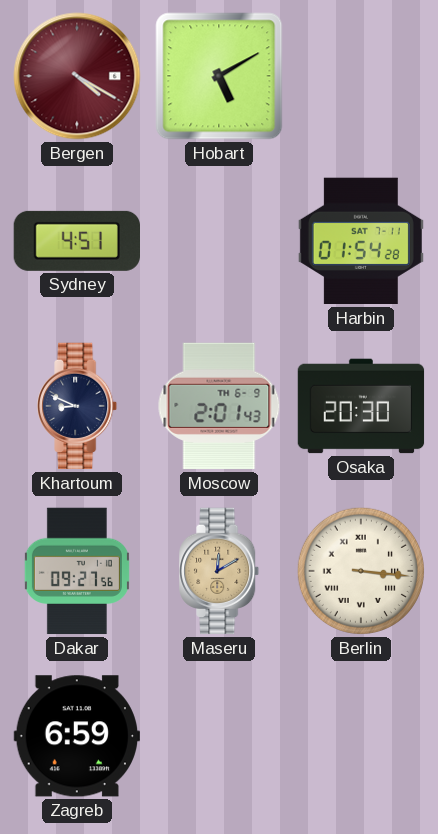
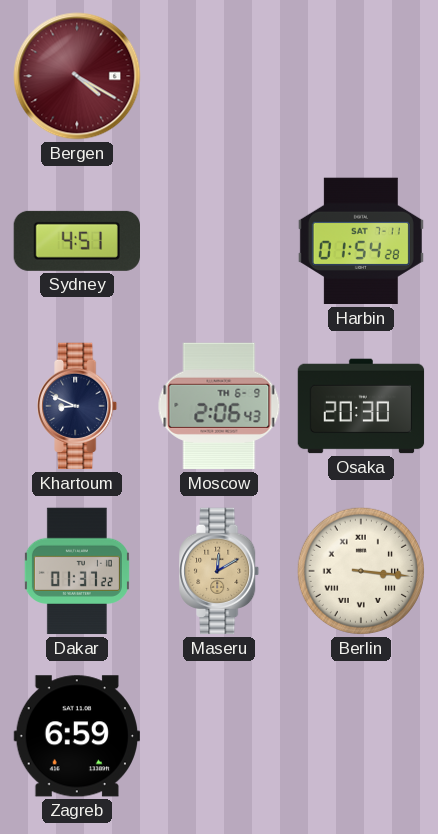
Hobart: 5:10 -> none
Moscow: 2:01 -> 2:06
Dakar: 09:27 -> 01:37
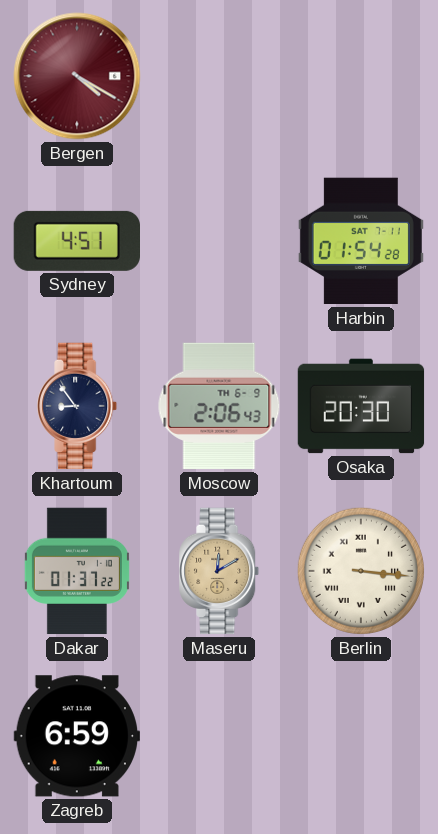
Khartoum: 8:49 -> 8:54
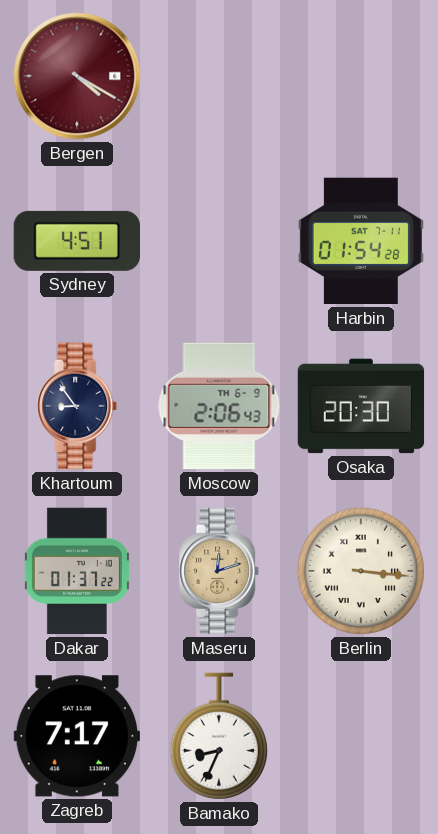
Maseru: 12:10 -> 12:12
Zagreb: 6:59 -> 7:17
Bamako: none -> 8:34
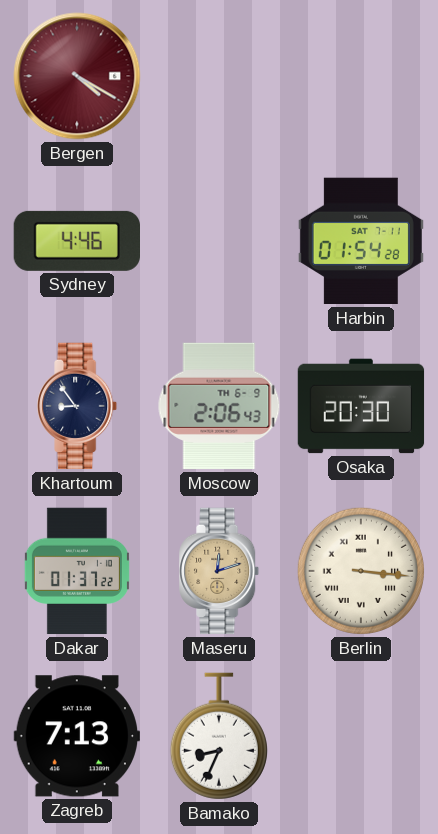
Sydney: 4:51 -> 4:46
Zagreb: 7:17 -> 7:13
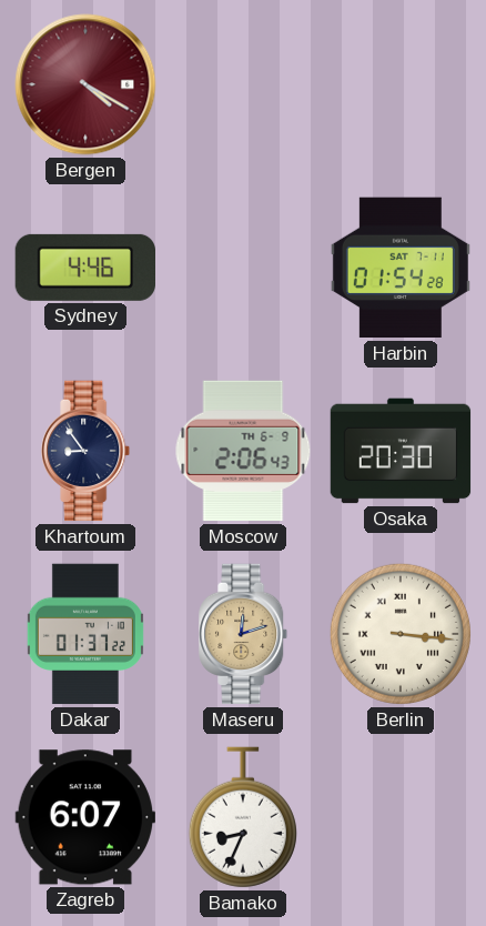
Zagreb: 7:13 -> 6:07
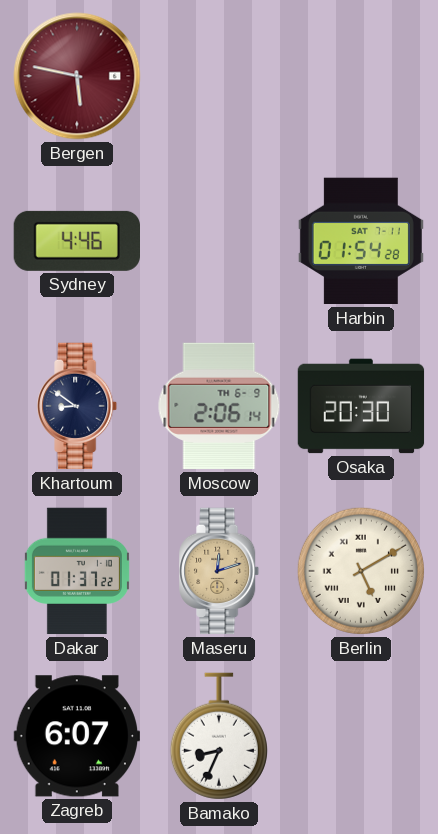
Bergen: 4:20 -> 5:47
Khartoum: 8:54 -> 8:51
Moscow: 2:06:43 -> 2:06:14
Berlin: 3:16 -> 5:10
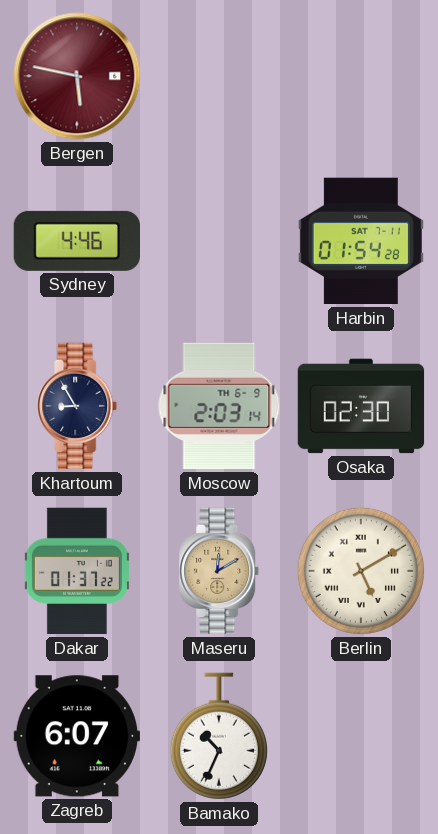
Khartoum: 8:51 -> 8:55
Moscow: 2:06 -> 2:03
Osaka: 20:30 -> 02:30
Maseru: 12:12 -> 12:10
Bamako: 8:34 -> 10:34
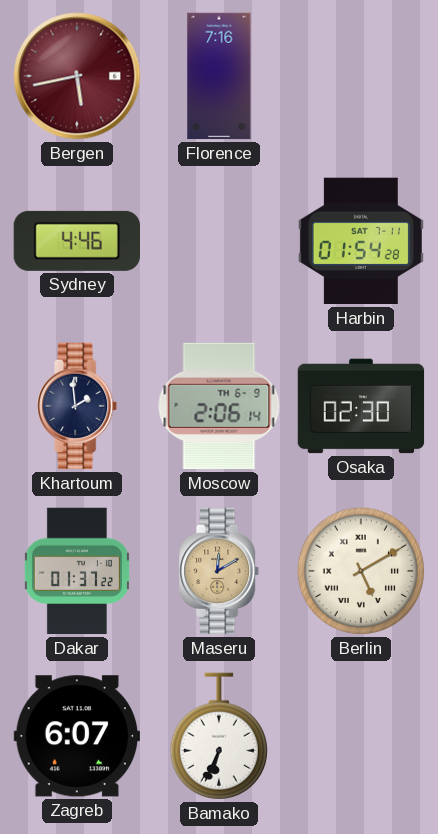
Bergen: 5:47 -> 5:43
Florence: none -> 7:16
Khartoum: 8:55 -> 1:59
Moscow: 2:03 -> 2:06
Bamako: 10:34 -> 6:34
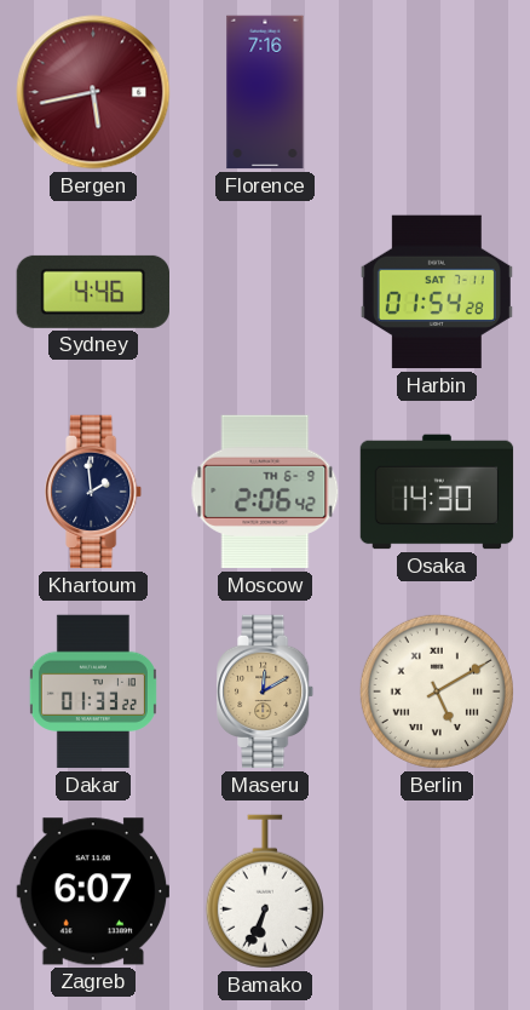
Moscow: 2:06:14 -> 2:06:42
Osaka: 02:30 -> 14:30
Dakar: 01:37 -> 01:33
